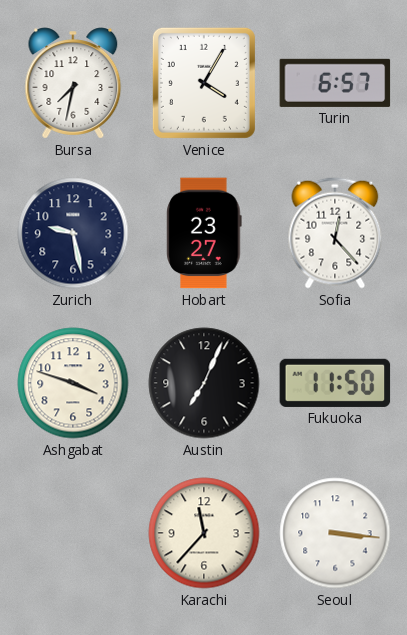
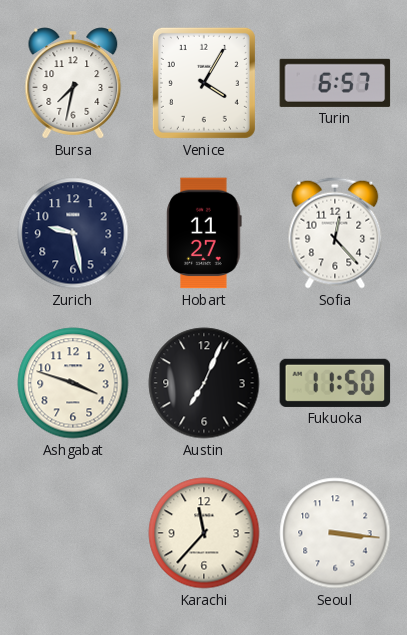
Hobart: 23:27 -> 11:27
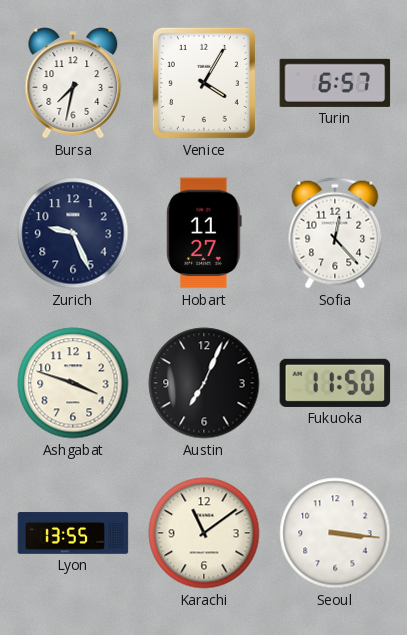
Zurich: 9:28 -> 9:26
Lyon: none -> 13:55
Karachi: 11:37 -> 11:09
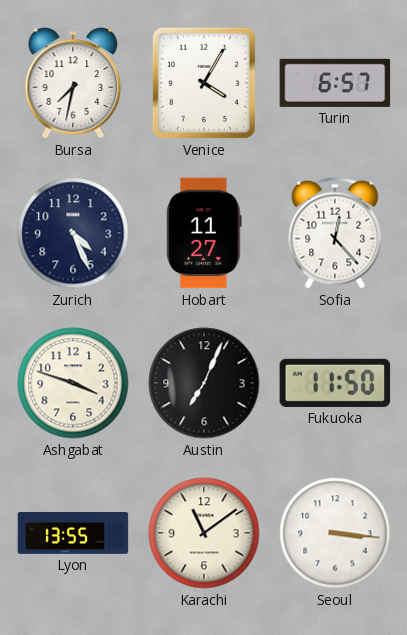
Zurich: 9:26 -> 4:26
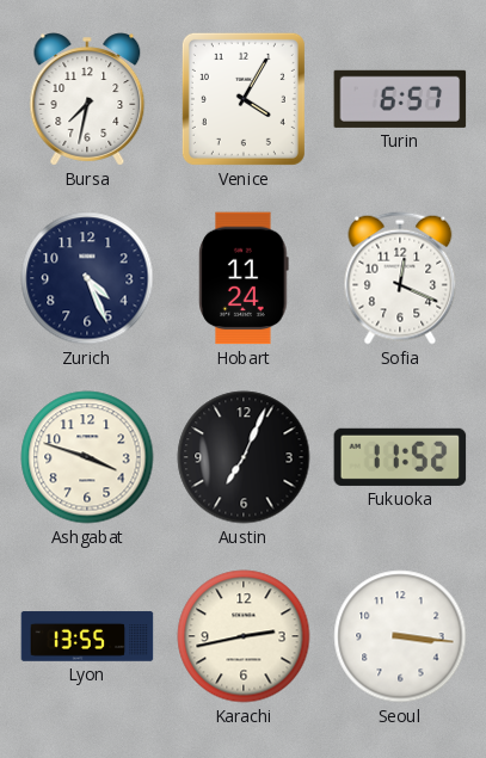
Hobart: 11:27 -> 11:24
Sofia: 12:23 -> 12:19
Fukuoka: 11:50 -> 11:52
Karachi: 11:09 -> 2:43
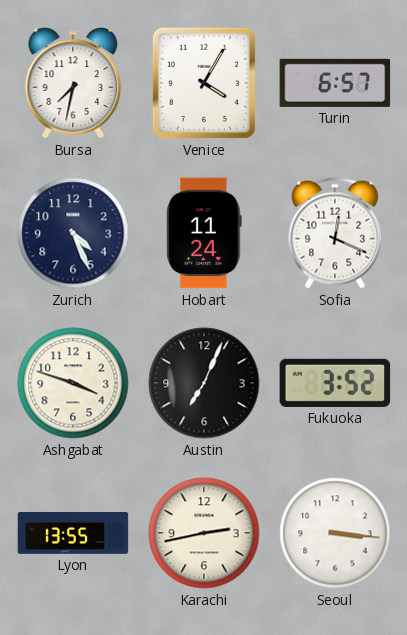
Fukuoka: 11:52 -> 3:52
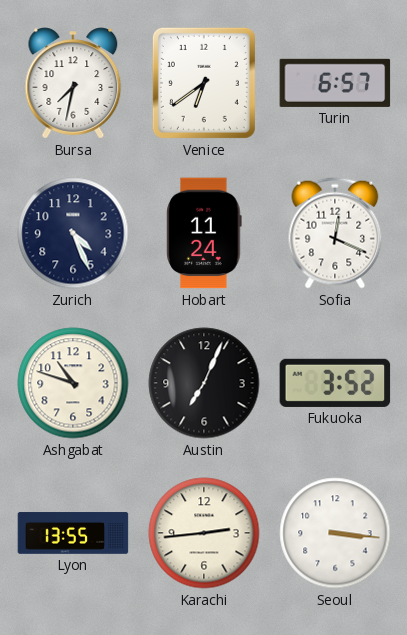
Venice: 4:05 -> 6:39
Ashgabat: 3:48 -> 10:48
Karachi: 2:43 -> 2:44
